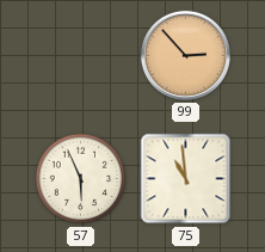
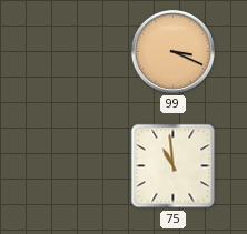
99: 2:53 -> 3:19
57: 5:56 -> none
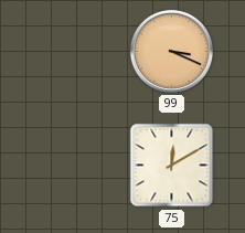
75: 10:59 -> 12:10
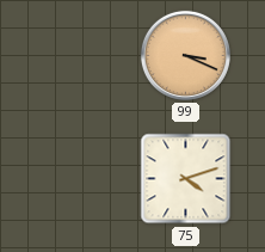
75: 12:10 -> 4:12
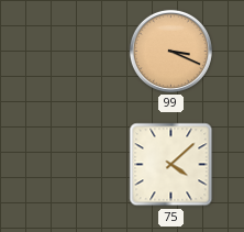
75: 4:12 -> 4:08
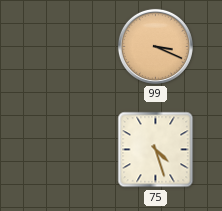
75: 4:08 -> 4:27
